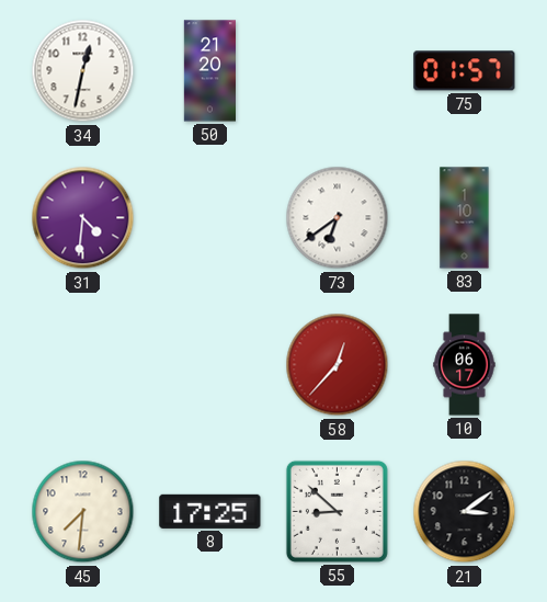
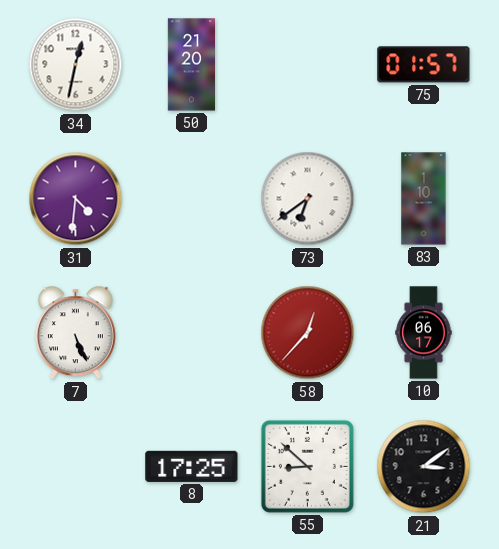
7: none -> 5:26
45: 7:31 -> none
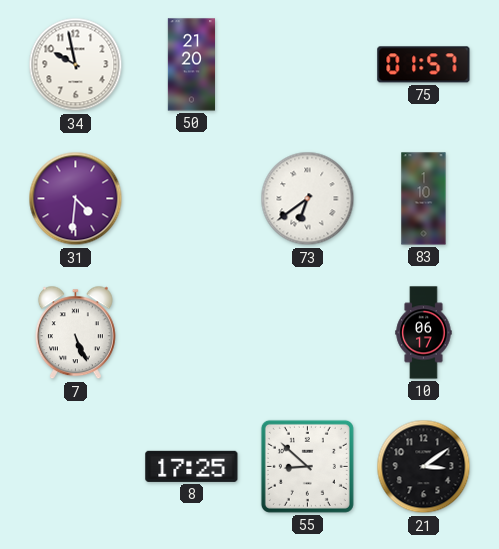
34: 12:32 -> 9:58
58: 12:37 -> none
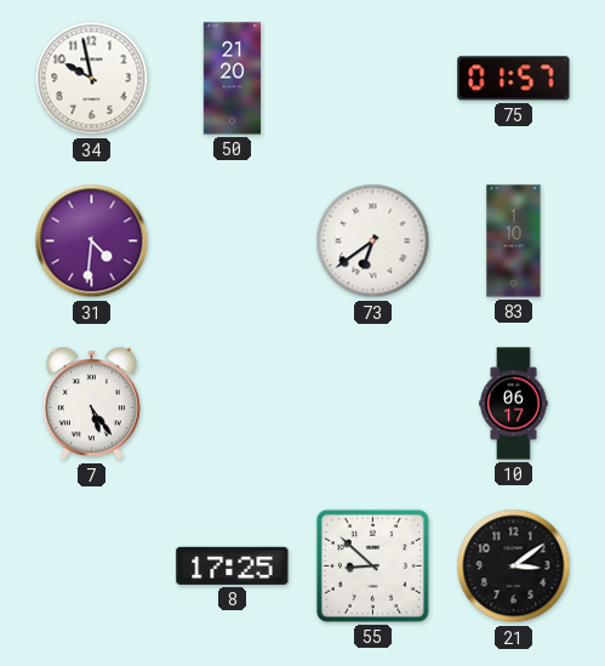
7: 5:26 -> 5:24
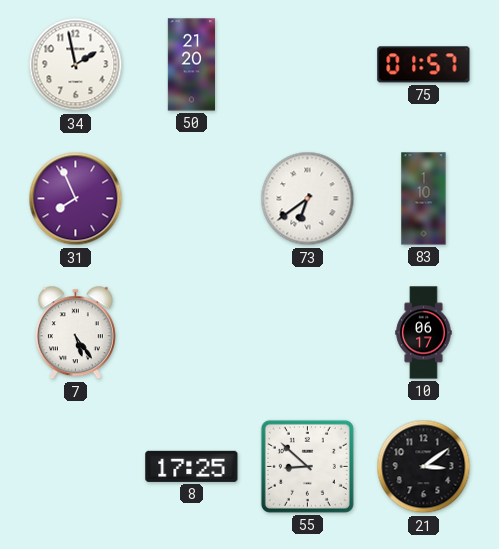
34: 9:58 -> 1:58
31: 4:31 -> 7:56
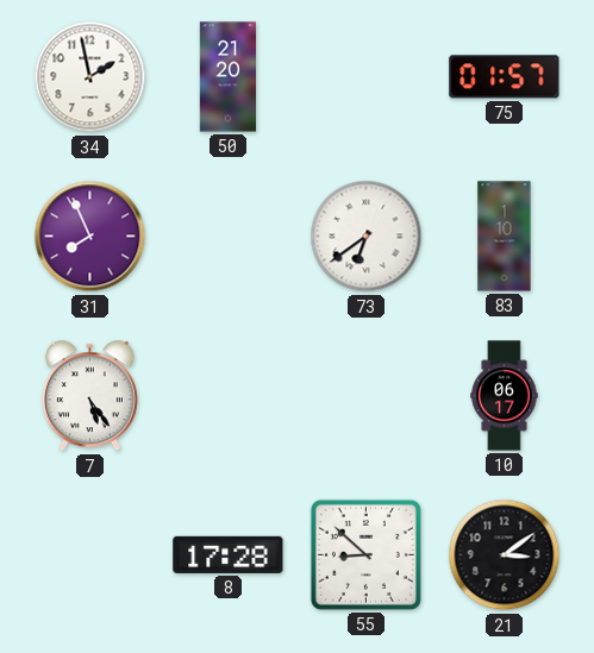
8: 17:25 -> 17:28
